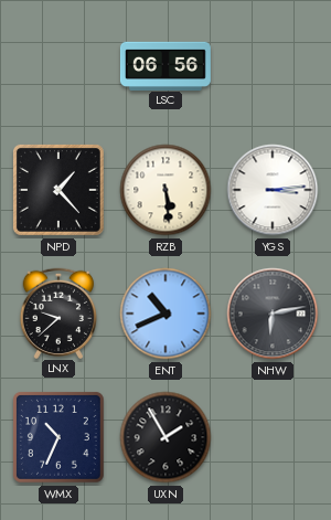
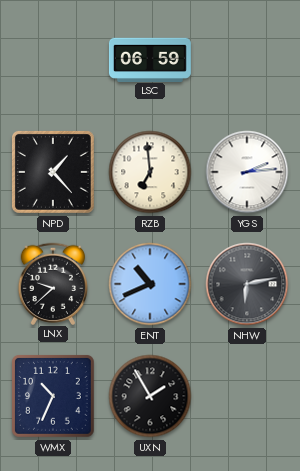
LSC: 06:56 -> 06:59
RZB: 5:29 -> 6:59
YGS: 3:14 -> 2:14
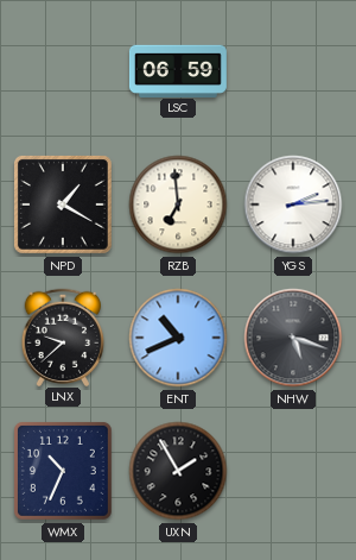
NPD: 1:23 -> 1:20
NHW: 6:13 -> 5:18
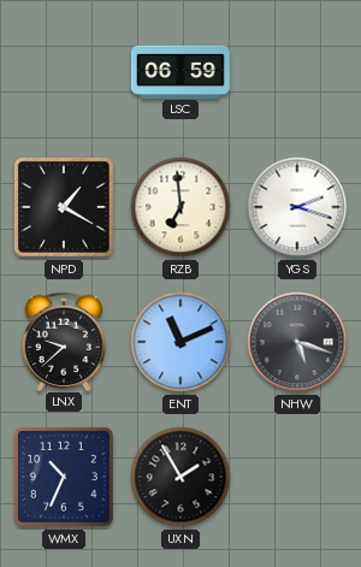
YGS: 2:14 -> 2:18
ENT: 10:41 -> 11:11
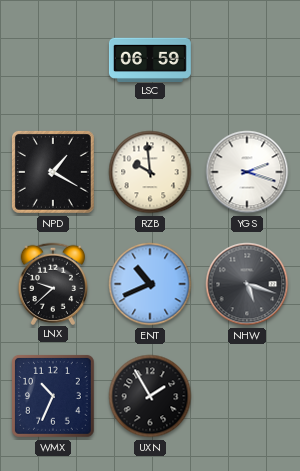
RZB: 6:59 -> 9:59
ENT: 11:11 -> 10:41
